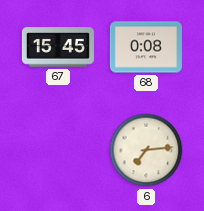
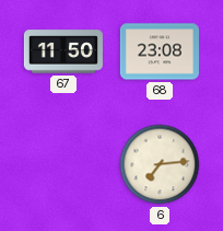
67: 15:45 -> 11:50
68: 0:08 -> 23:08
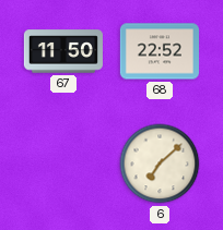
68: 23:08 -> 22:52
6: 7:14 -> 7:08
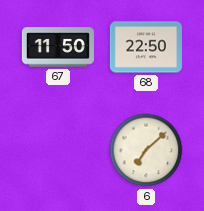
68: 22:52 -> 22:50
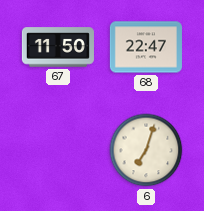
68: 22:50 -> 22:47
6: 7:08 -> 7:03
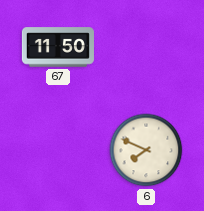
68: 22:47 -> none
6: 7:03 -> 7:49
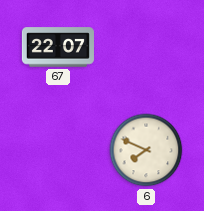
67: 11:50 -> 22:07
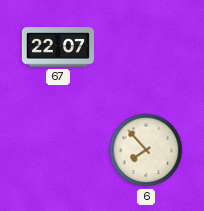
6: 7:49 -> 7:53
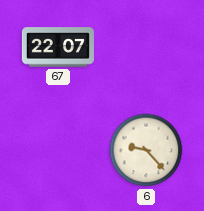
6: 7:53 -> 9:23
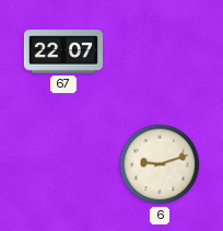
6: 9:23 -> 9:12
